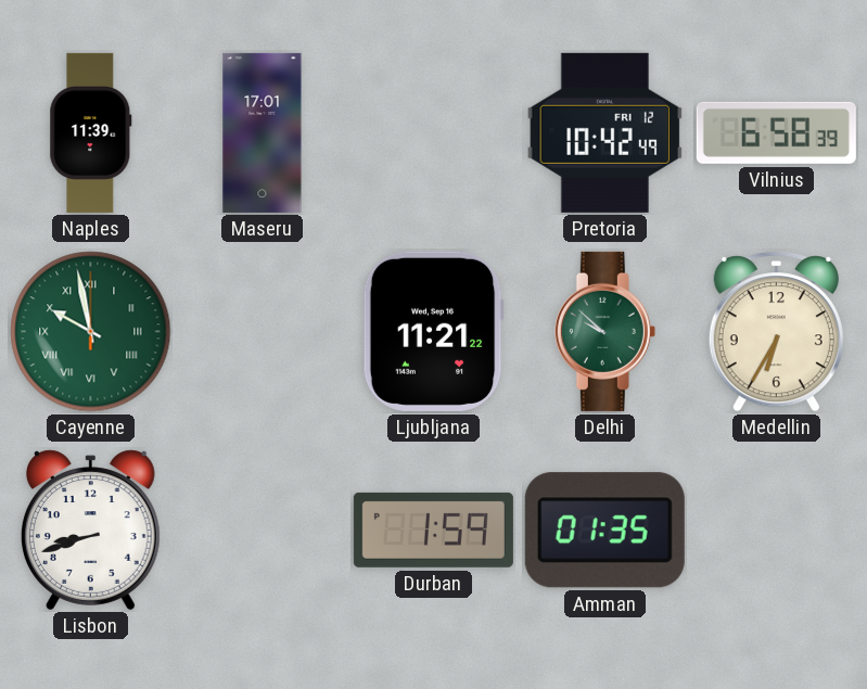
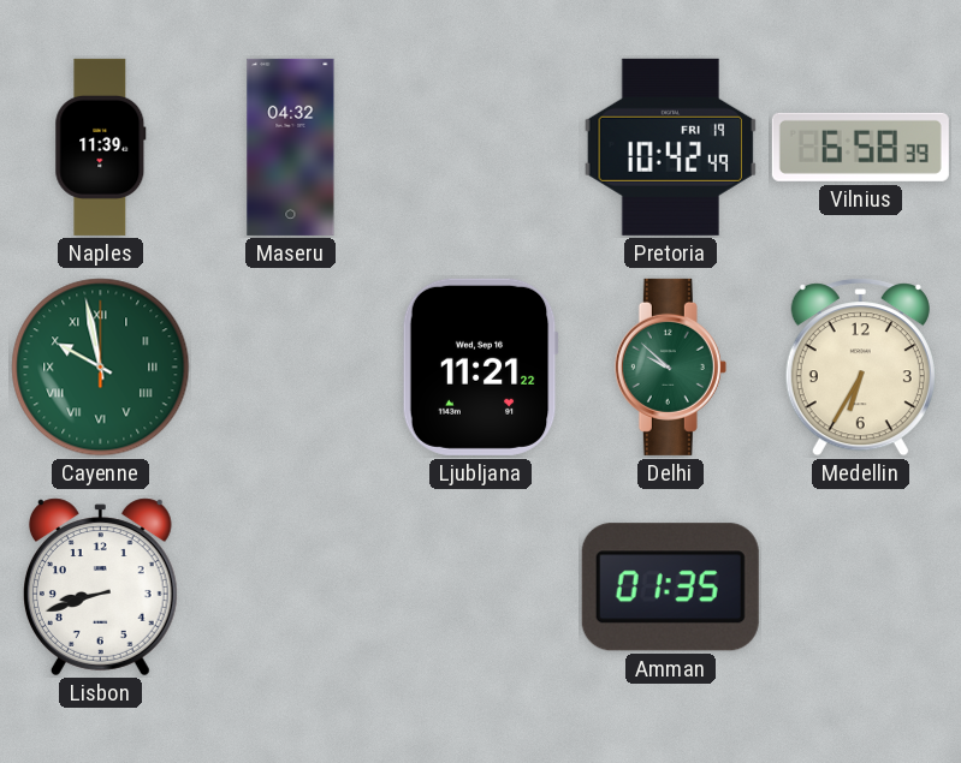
Maseru: 17:01 -> 04:32
Pretoria date: FRI 12 -> FRI 19
Durban: 1:59 -> none
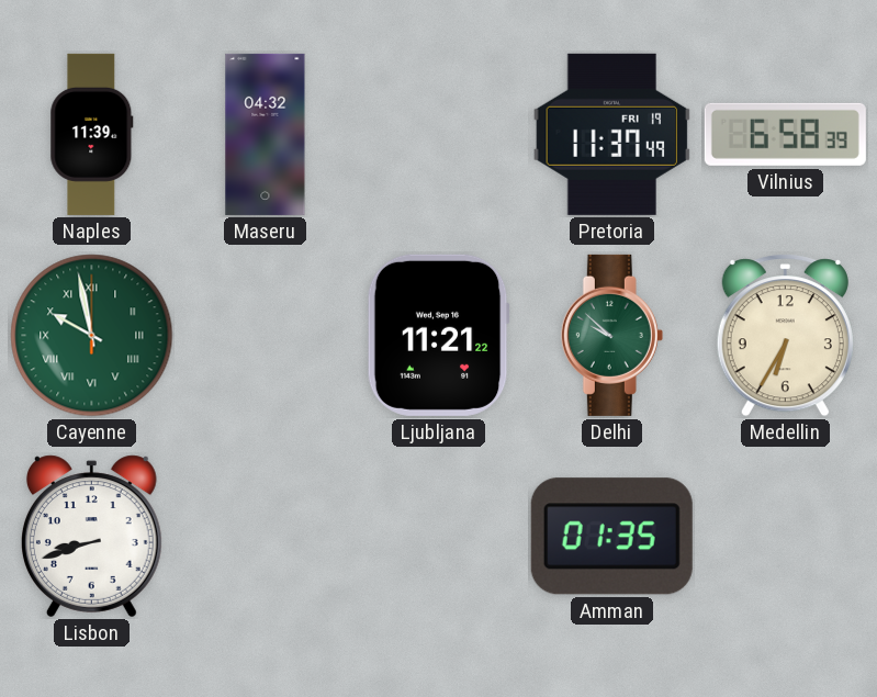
Pretoria: 10:42 -> 11:37
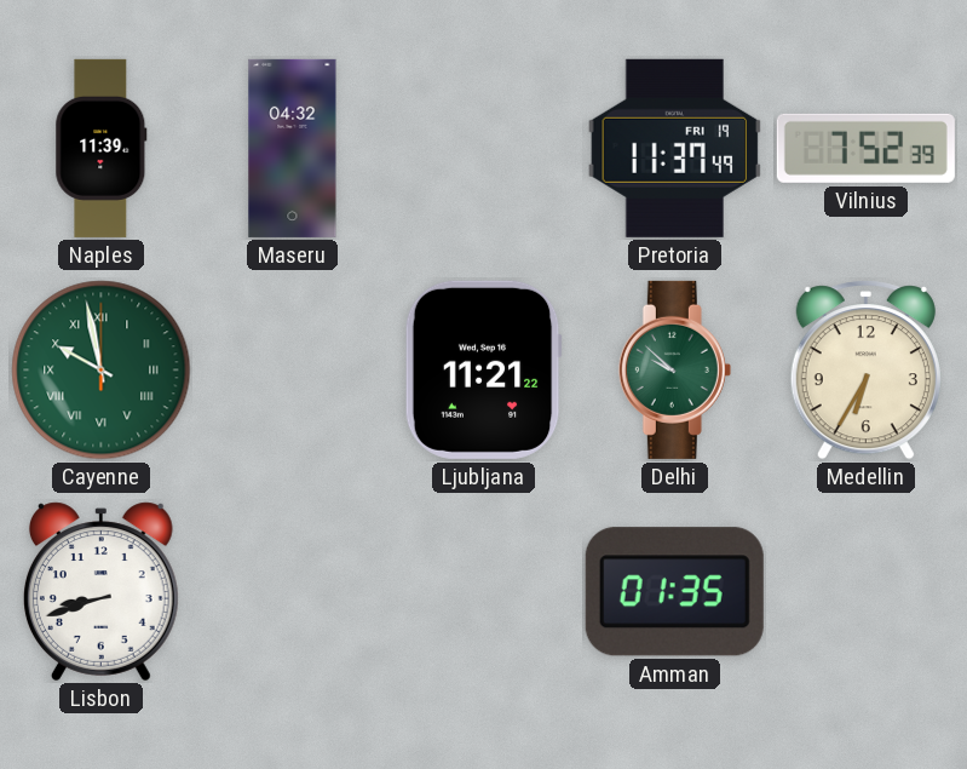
Vilnius: 6:58 -> 7:52
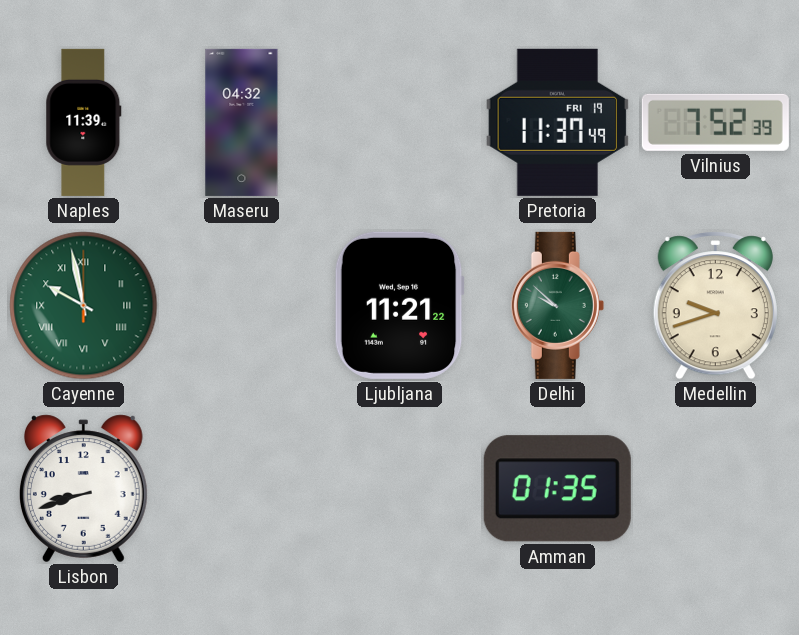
Medellin: 6:35 -> 9:42
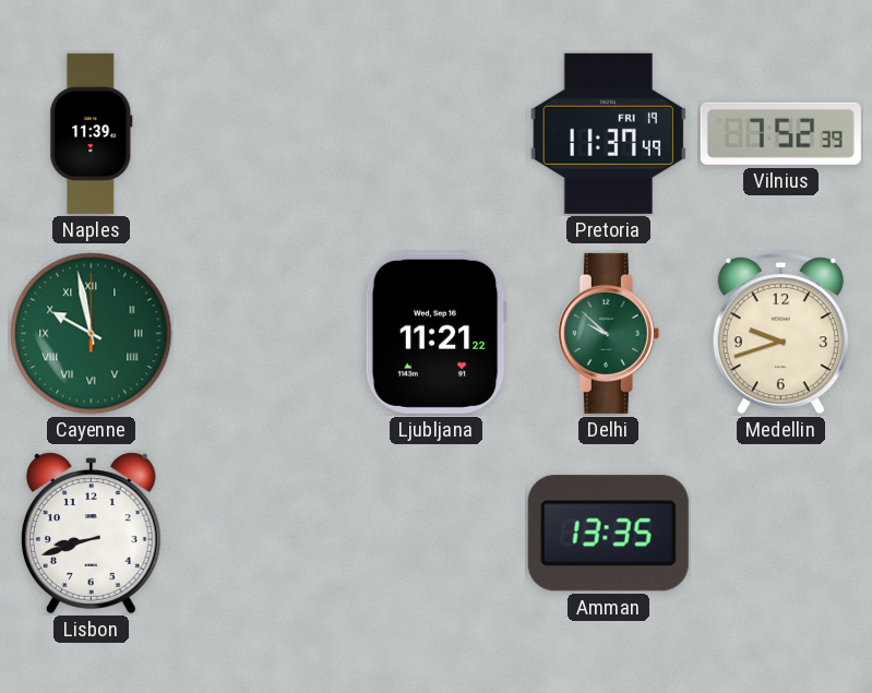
Maseru: 04:32 -> none
Amman: 01:35 -> 13:35
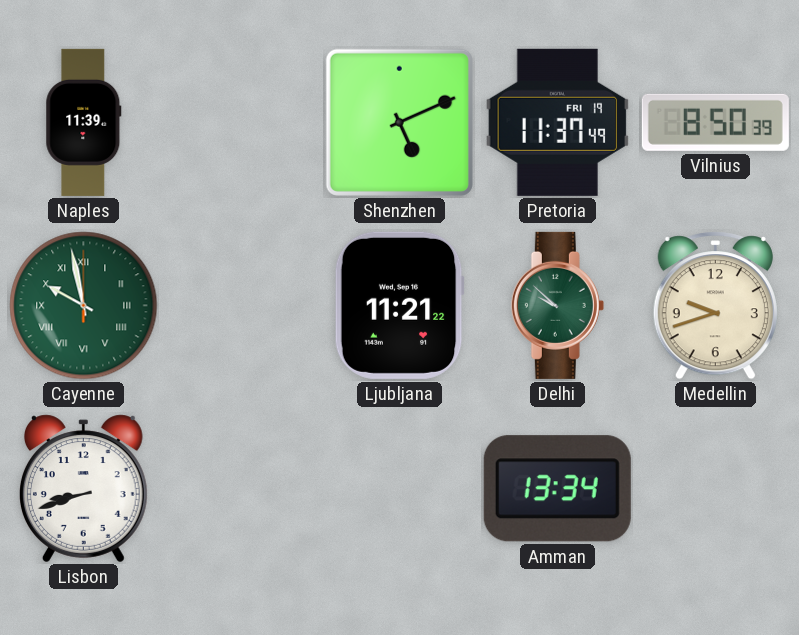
Shenzhen: none -> 5:11
Vilnius: 7:52 -> 8:50
Amman: 13:35 -> 13:34
